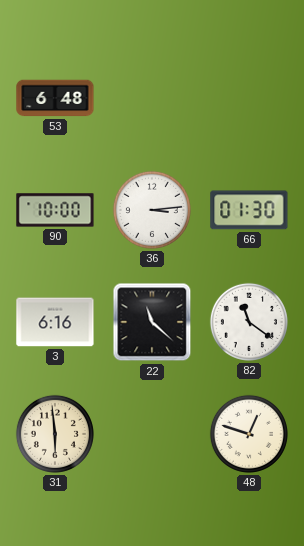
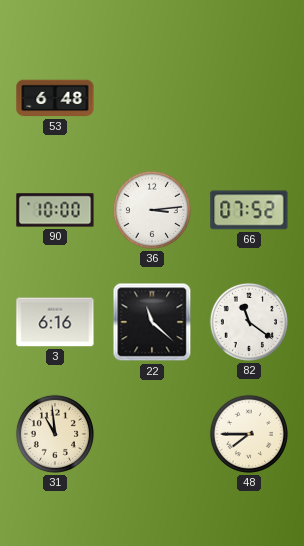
66: 01:30 -> 07:52
31: 5:59 -> 10:59
48: 12:48 -> 7:45
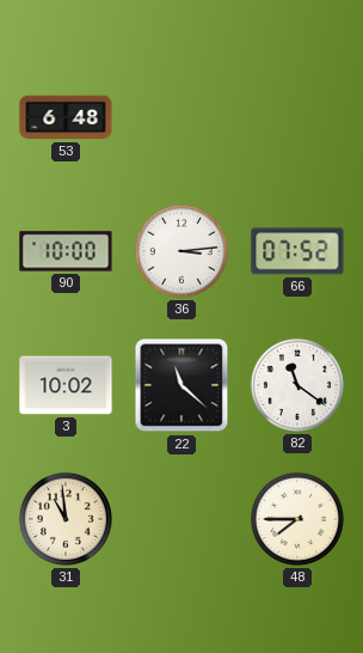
3: 6:16 -> 10:02
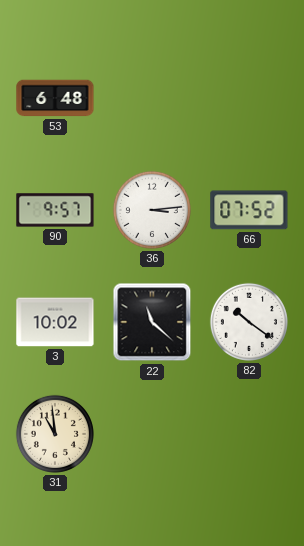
90: 10:00 -> 9:57
82: 11:21 -> 10:21
48: 7:45 -> none
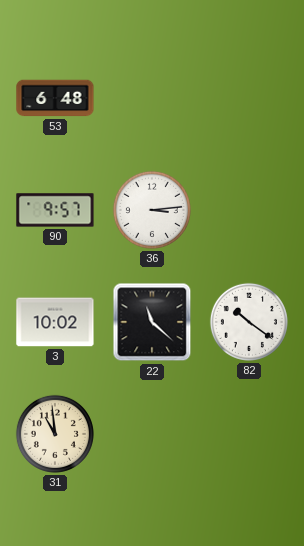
66: 07:52 -> none
